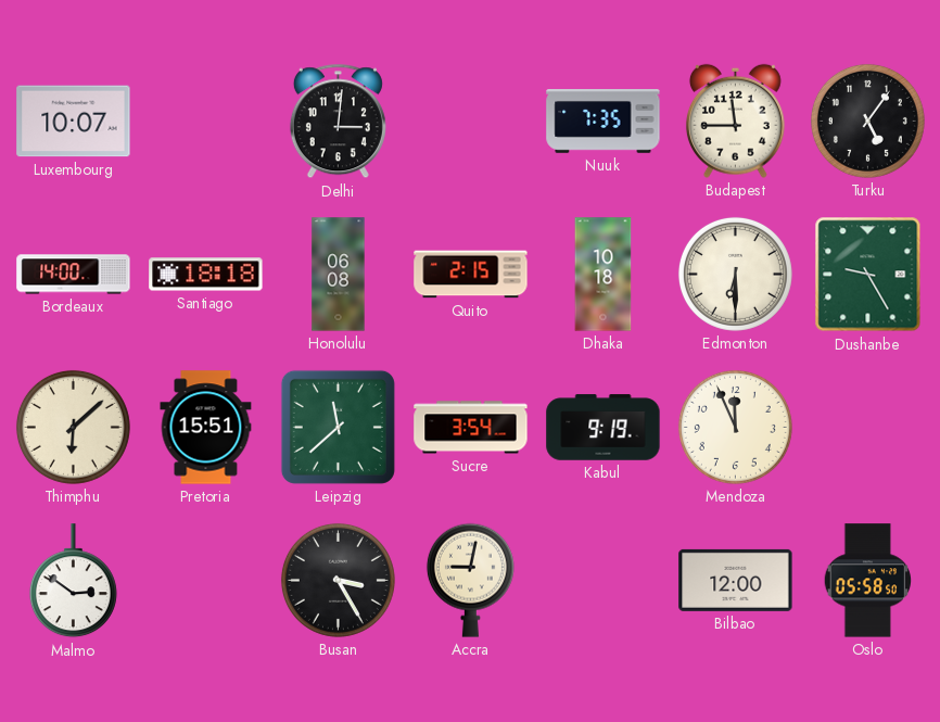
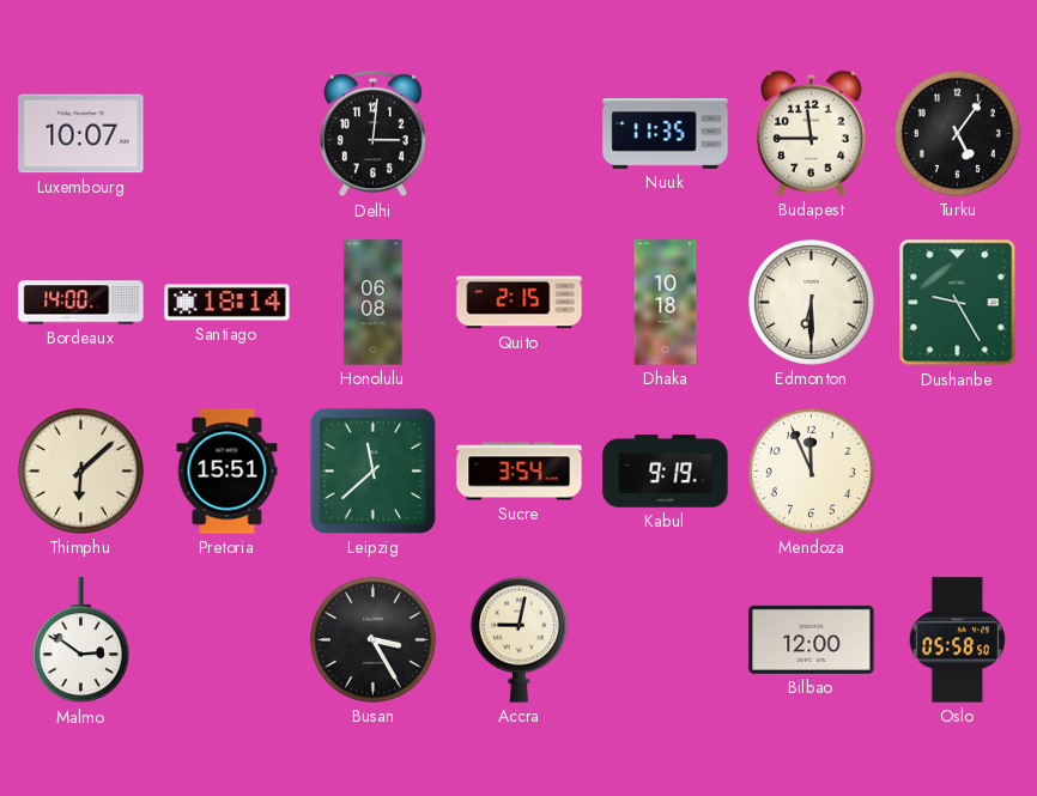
Nuuk: 7:35 -> 11:35
Santiago: 18:18 -> 18:14
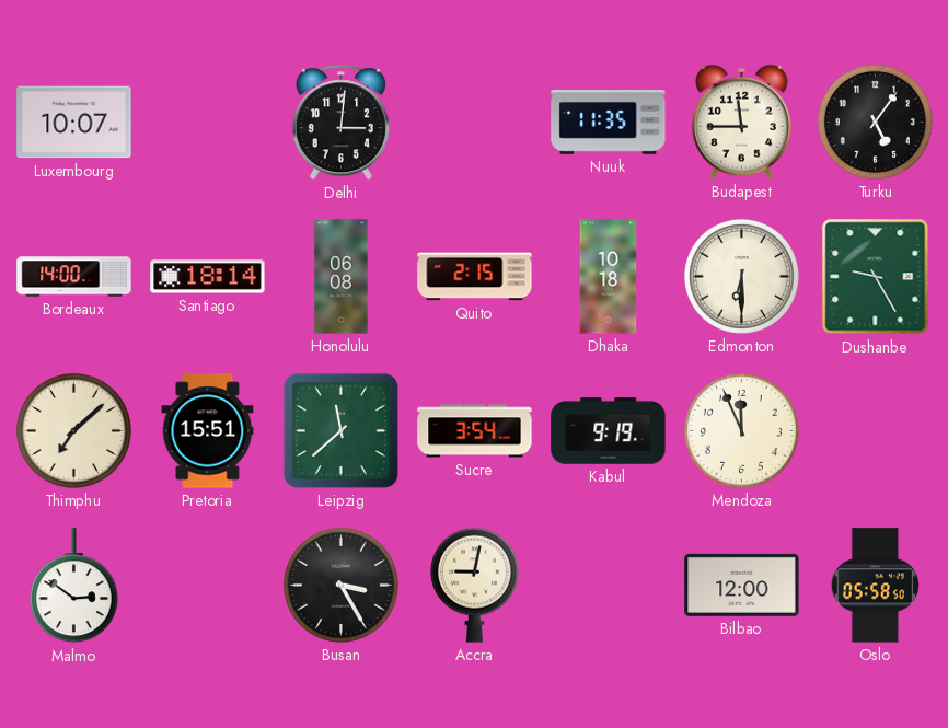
Thimphu: 6:08 -> 7:08
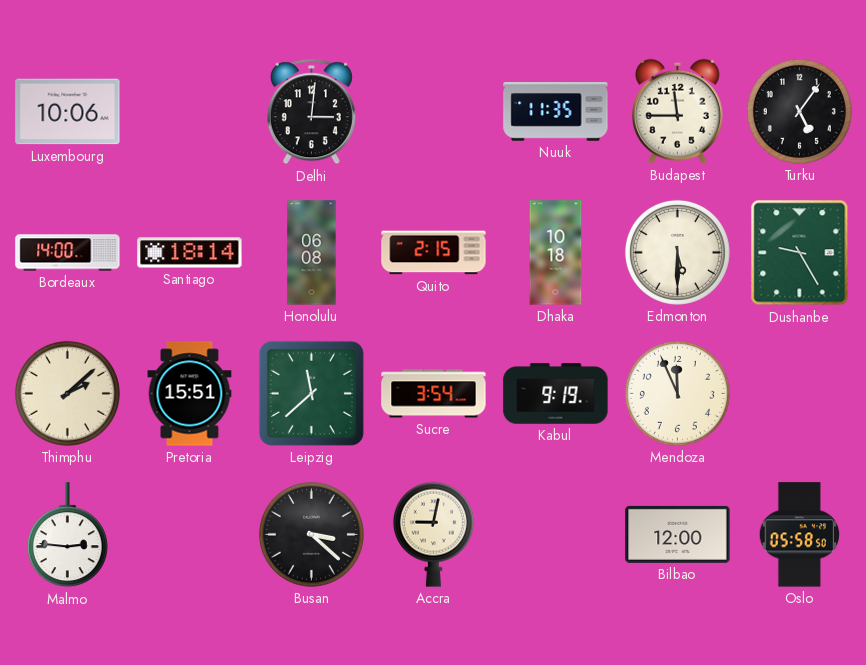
Luxembourg: 10:07 -> 10:06
Edmonton: 6:30 -> 5:30
Thimphu: 7:08 -> 2:08
Malmo: 2:51 -> 2:46
Busan: 3:25 -> 3:22
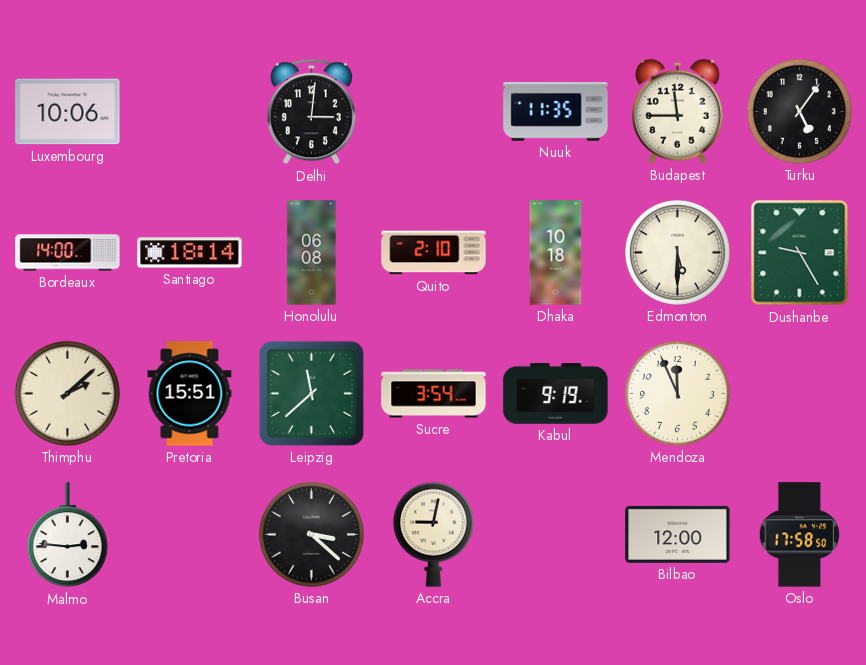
Quito: 2:15 -> 2:10
Oslo: 05:58 -> 17:58
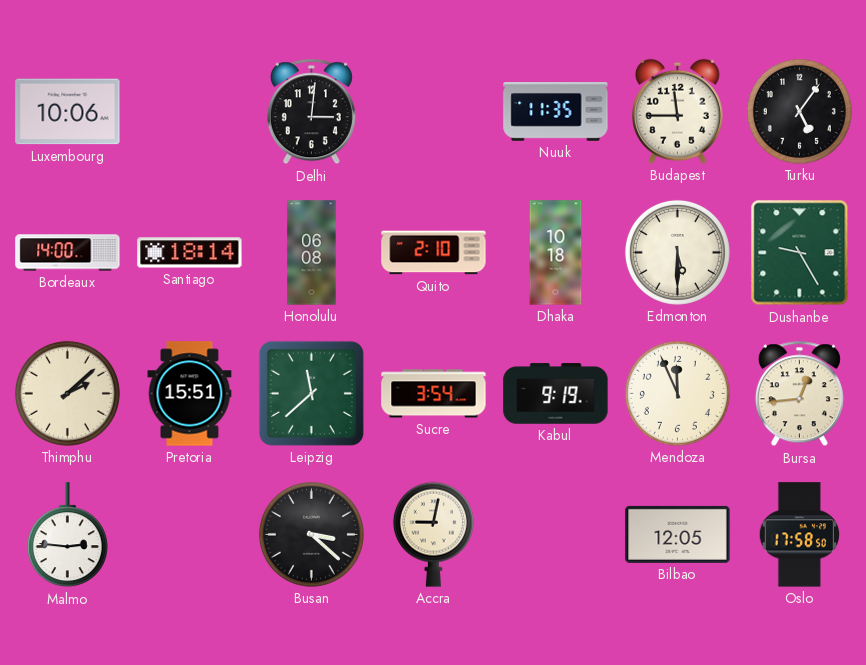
Bursa: none -> 12:44
Bilbao: 12:00 -> 12:05
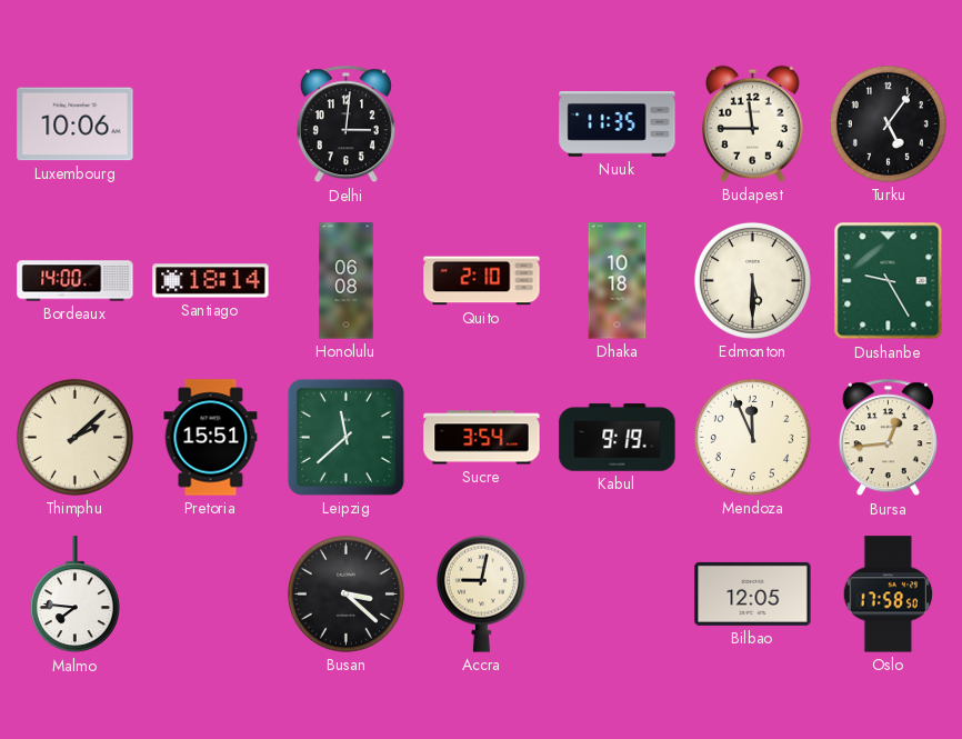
Malmo: 2:46 -> 7:46
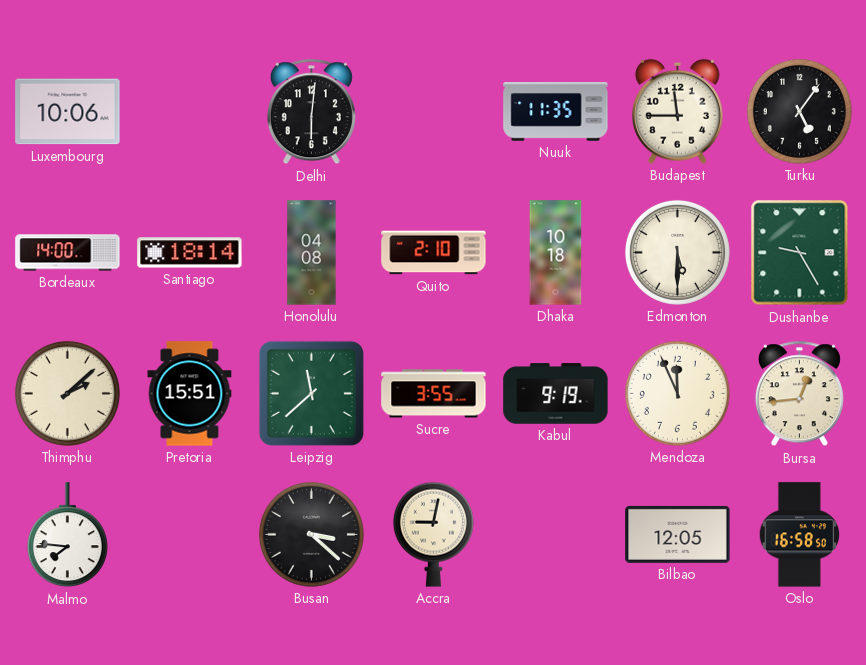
Delhi: 3:01 -> 6:01
Honolulu: 06:08 -> 04:08
Sucre: 3:54 -> 3:55
Oslo: 17:58 -> 16:58
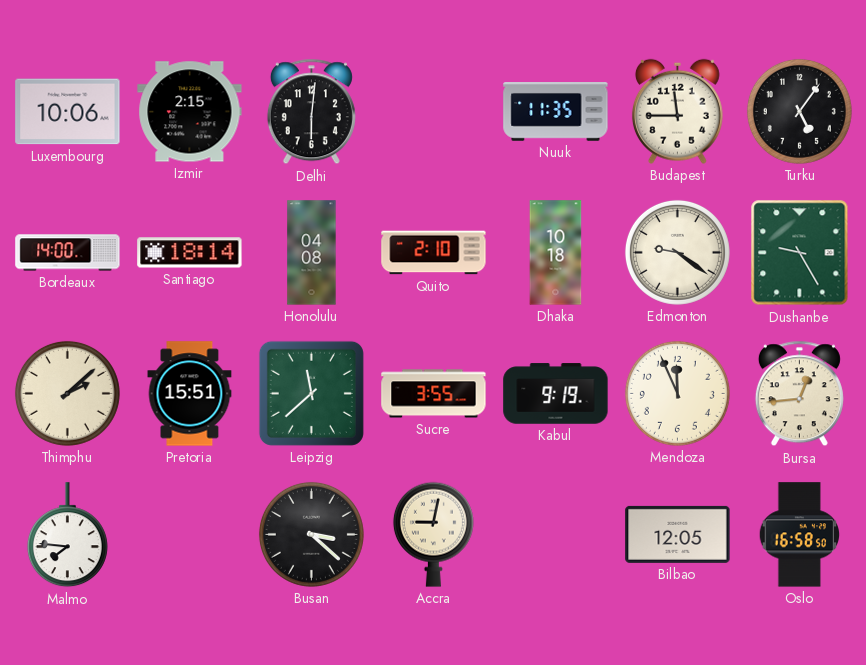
Izmir: none -> 2:15
Edmonton: 5:30 -> 9:21
